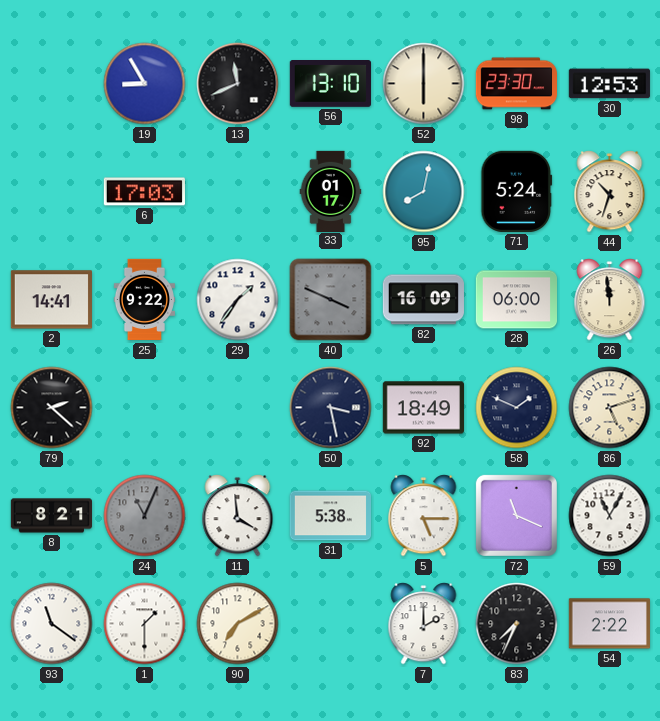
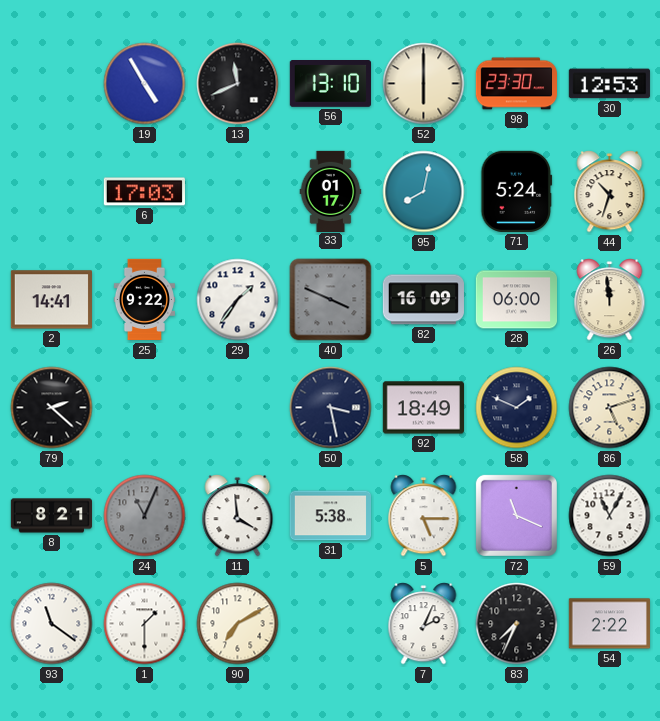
19: 8:55 -> 4:55
7: 2:00 -> 2:04
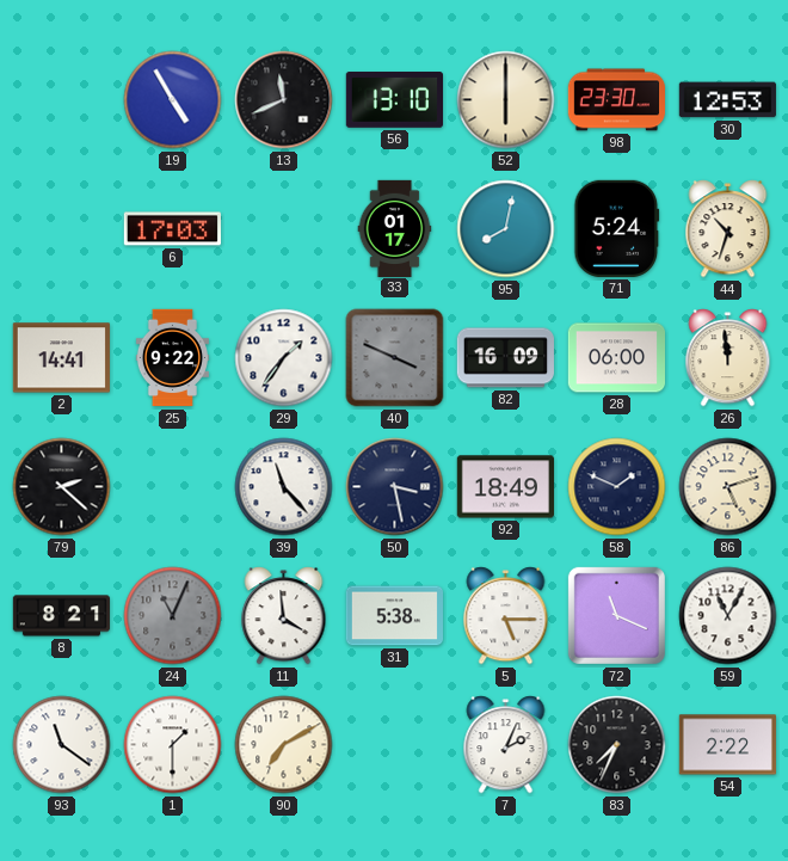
39: none -> 11:23
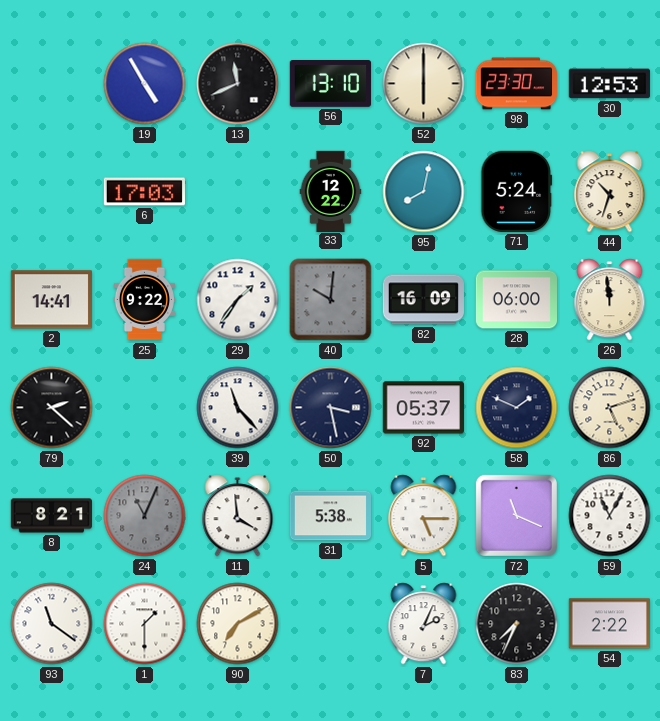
33: 01:17 -> 12:22
40: 3:49 -> 10:01
92: 18:49 -> 05:37
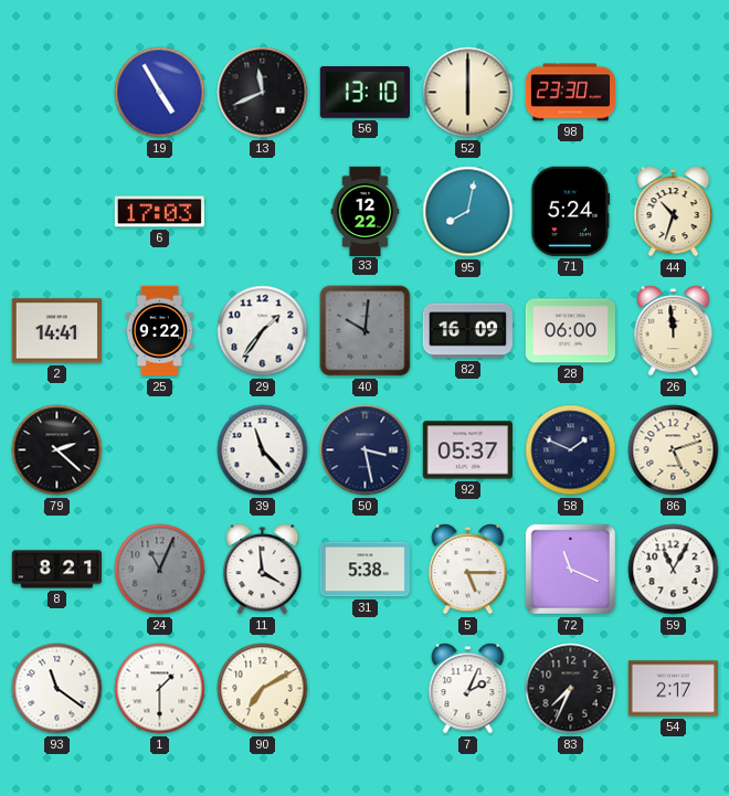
30: 12:53 -> none
54: 2:22 -> 2:17
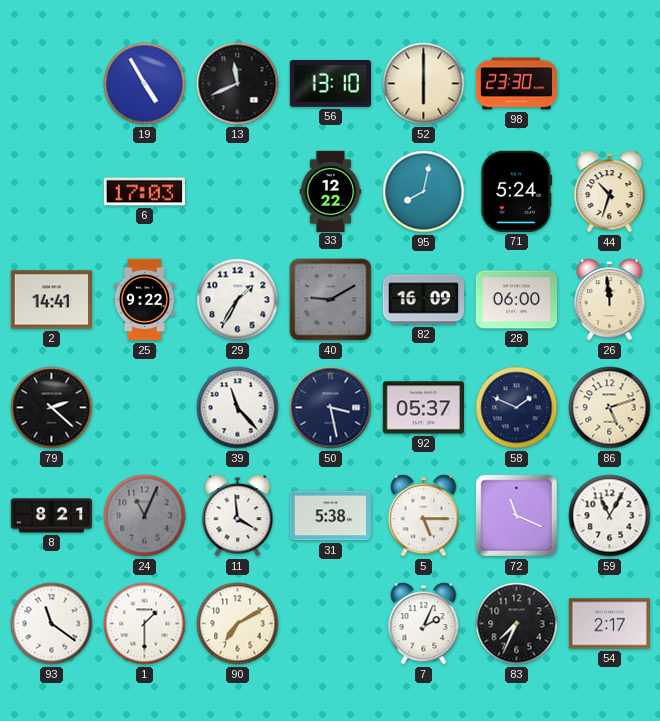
29: 1:36 -> 1:35
40: 10:01 -> 9:10
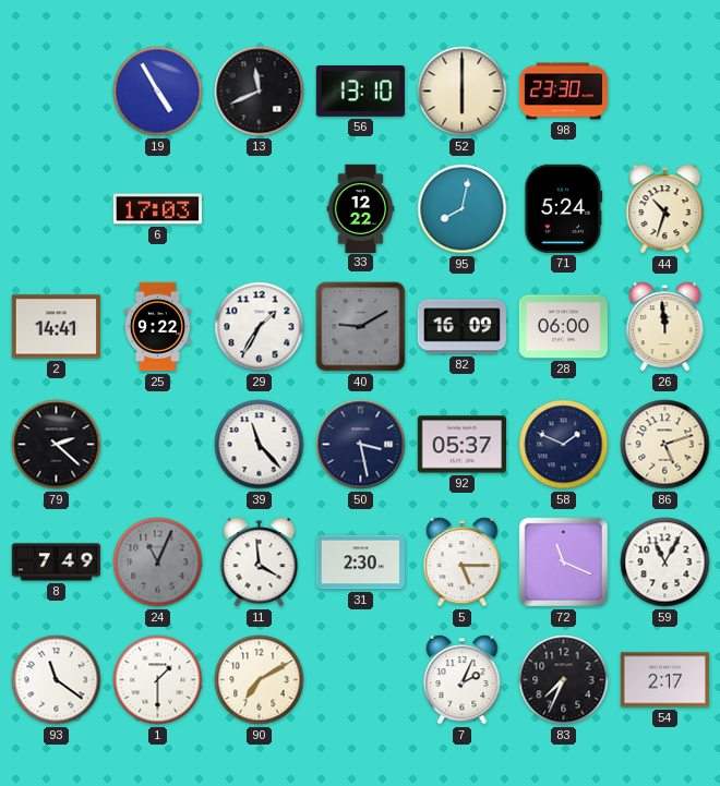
8: 8:21 -> 7:49
31: 5:38 -> 2:30
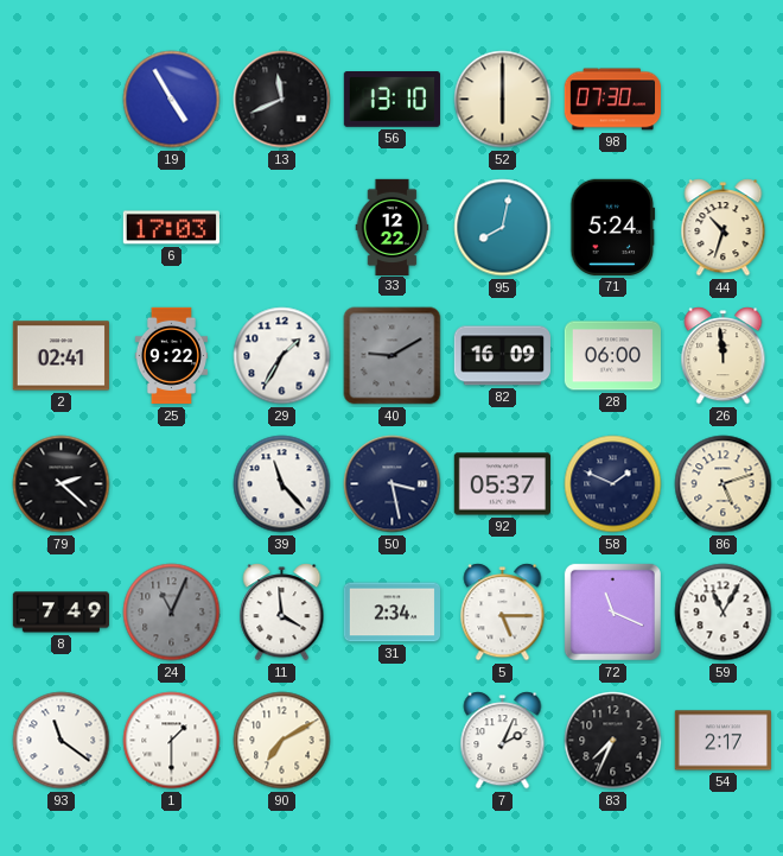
98: 23:30 -> 07:30
2: 14:41 -> 02:41
31: 2:30 -> 2:34
